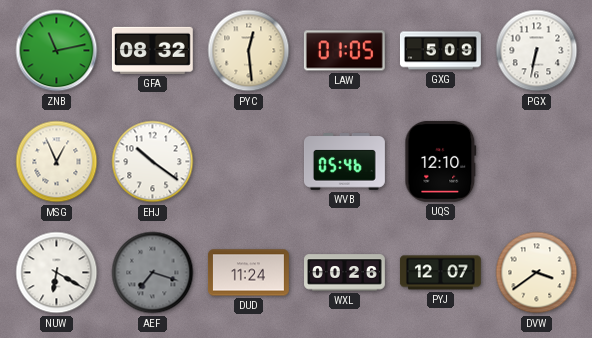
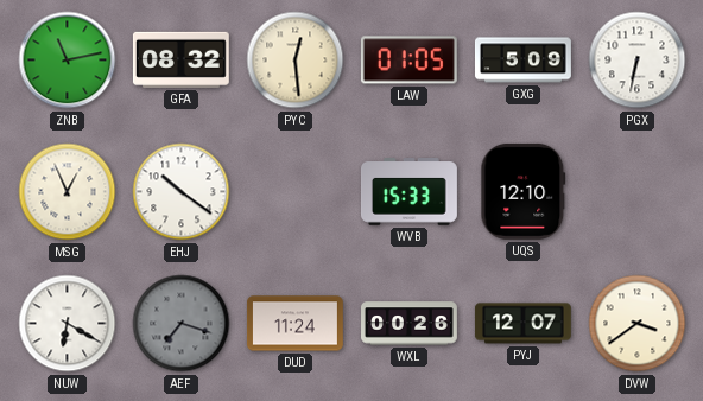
WVB: 05:46 -> 15:33
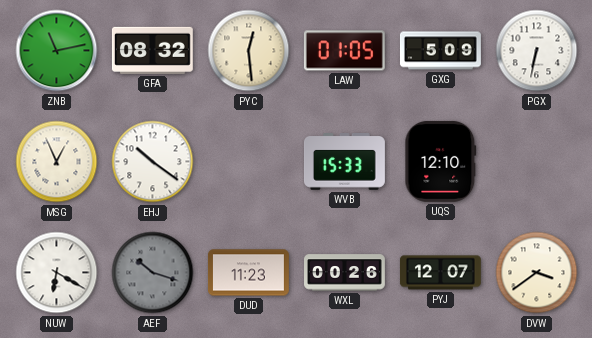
AEF: 7:18 -> 10:18
DUD: 11:24 -> 11:23
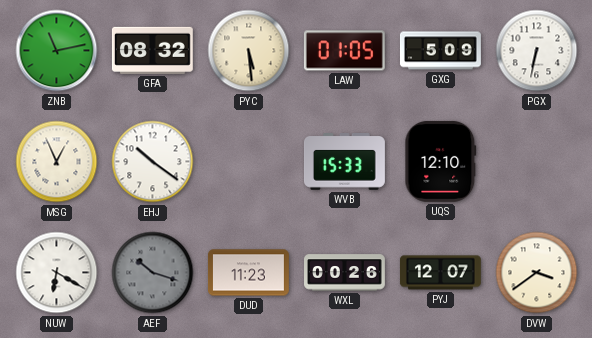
PYC: 12:29 -> 5:29
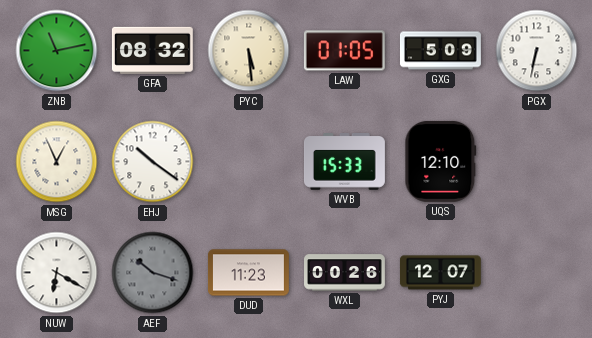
DVW: 3:39 -> none
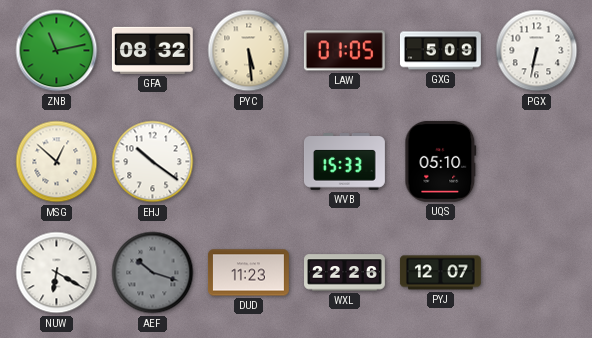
MSG: 12:56 -> 12:52
UQS: 12:10 -> 05:10
WXL: 00:26 -> 22:26
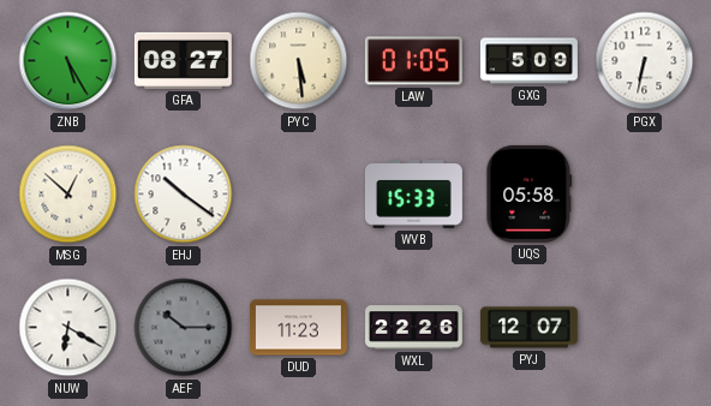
ZNB: 11:13 -> 5:25
GFA: 08:32 -> 08:27
UQS: 05:10 -> 05:58
AEF: 10:18 -> 10:15
